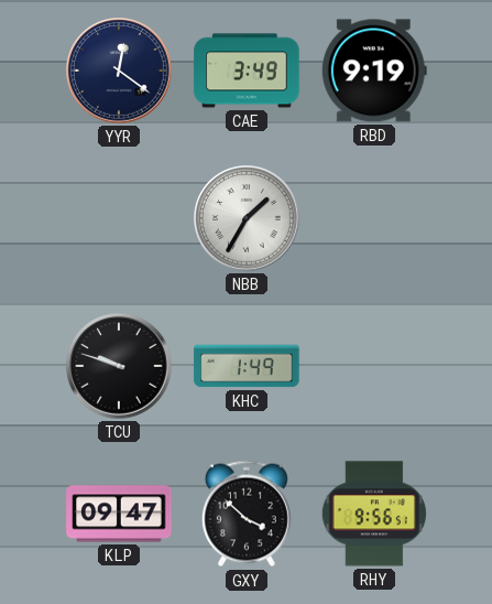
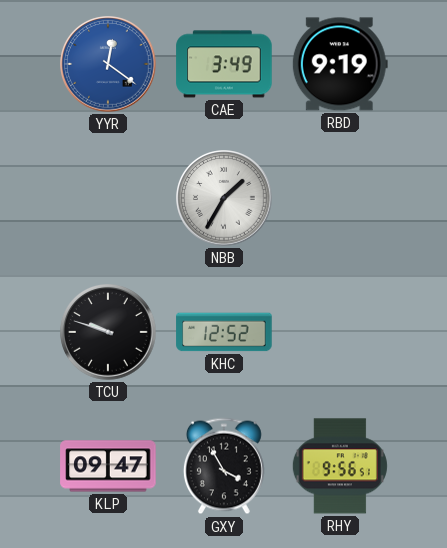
YYR dial: navy -> blue
KHC: 1:49 -> 12:52
GXY: 3:52 -> 3:55
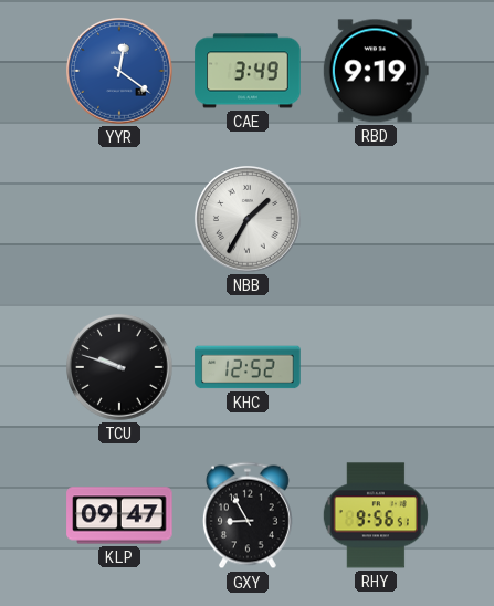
GXY: 3:55 -> 8:55
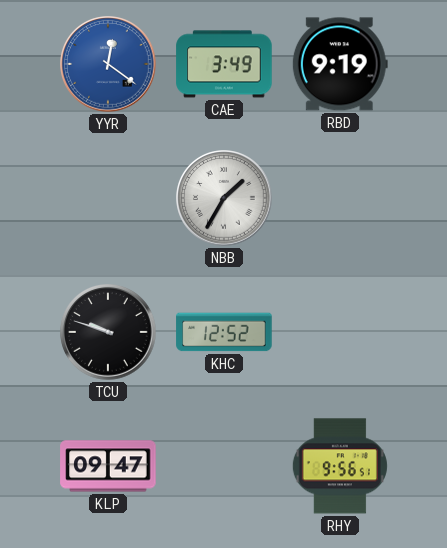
GXY: 8:55 -> none
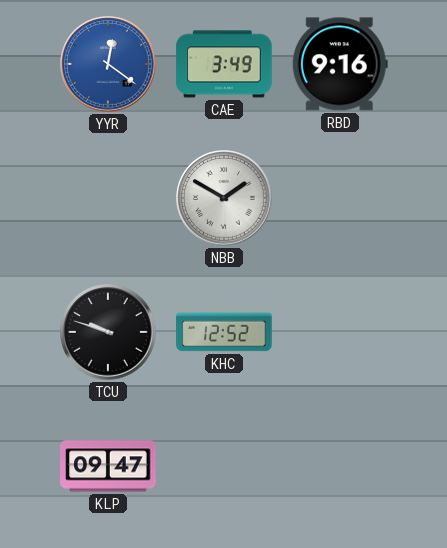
RBD: 9:19 -> 9:16
NBB: 1:35 -> 1:50
RHY: 9:56 -> none
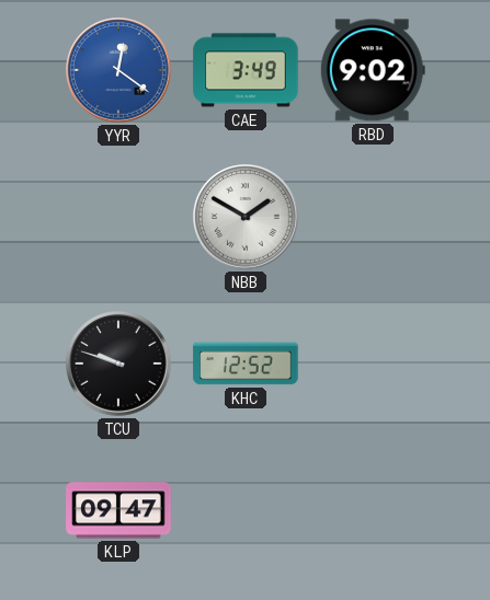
RBD: 9:16 -> 9:02
